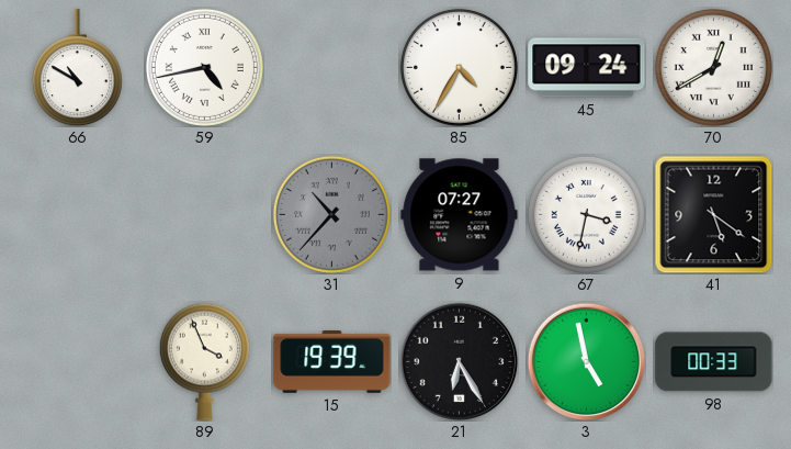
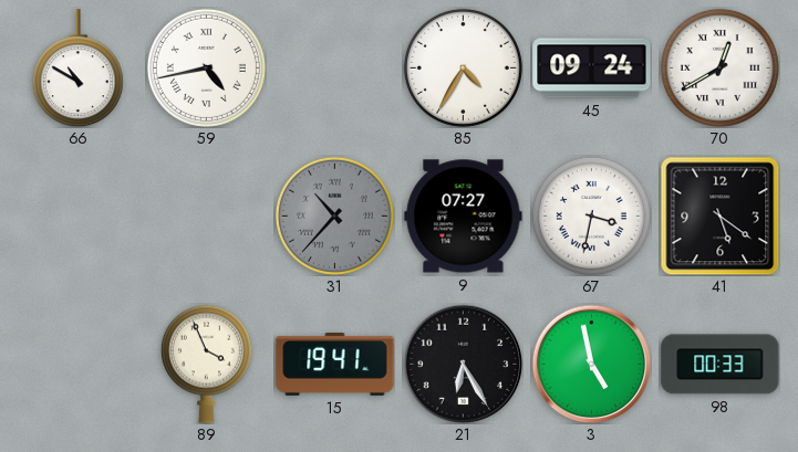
15: 19:39 -> 19:41
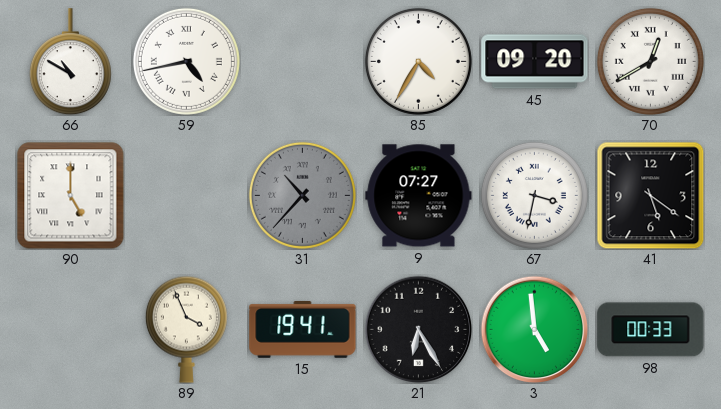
45: 09:24 -> 09:20
90: none -> 5:00
3: 4:58 -> 4:59
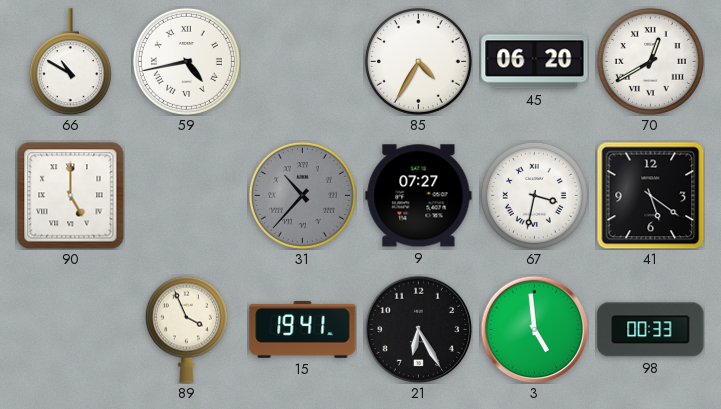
45: 09:20 -> 06:20
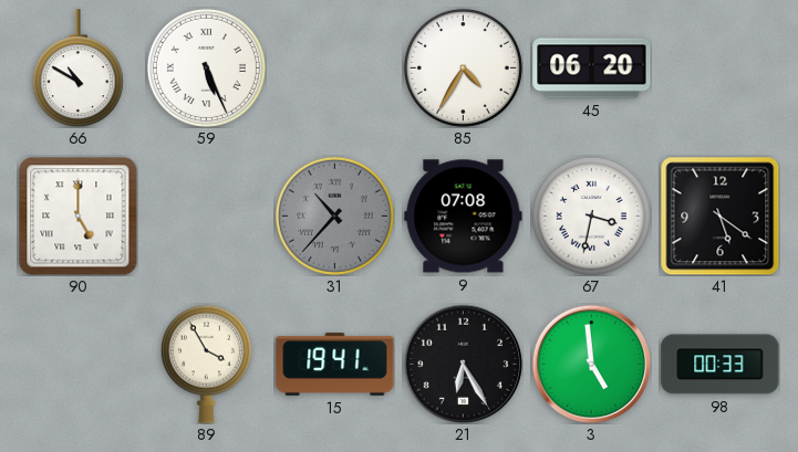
59: 4:43 -> 5:26
70: 12:40 -> none
9: 07:27 -> 07:08
89: 3:56 -> 3:55
